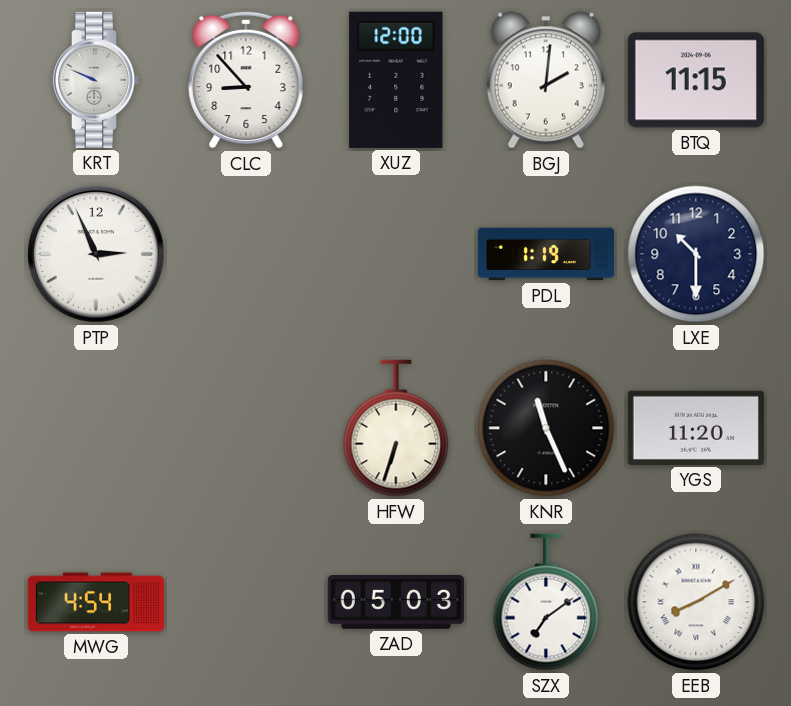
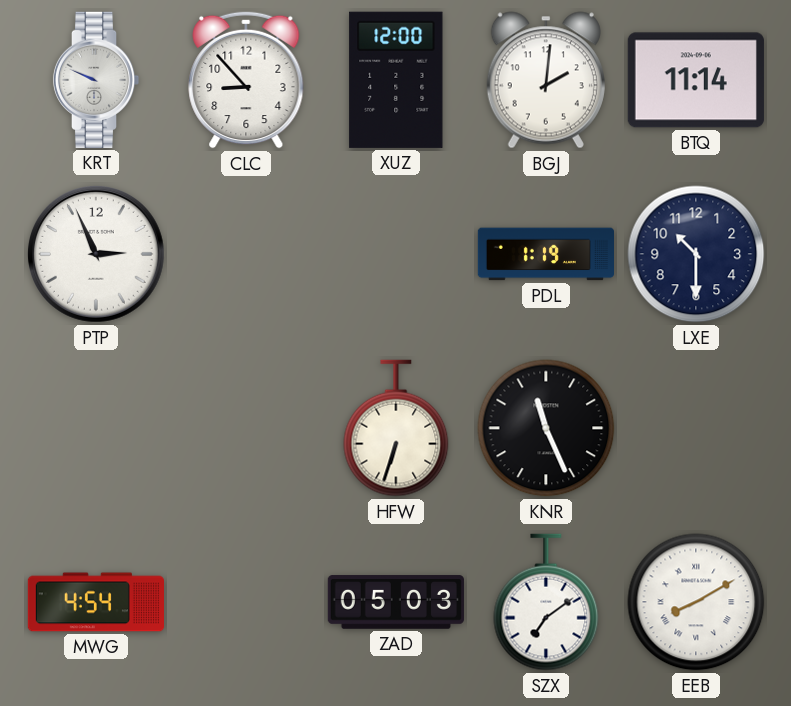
BTQ: 11:15 -> 11:14
YGS: 11:20 -> none
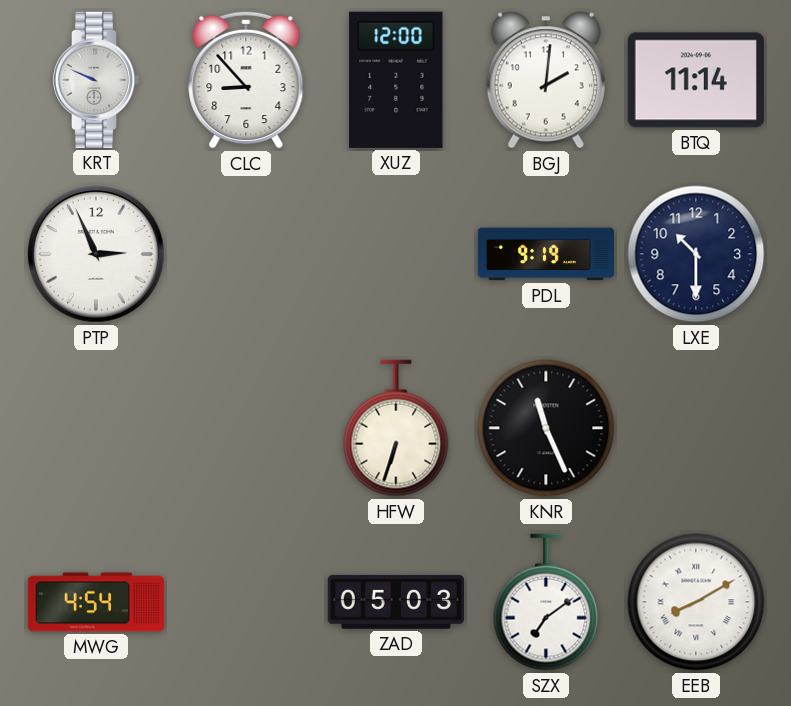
PDL: 1:19 -> 9:19
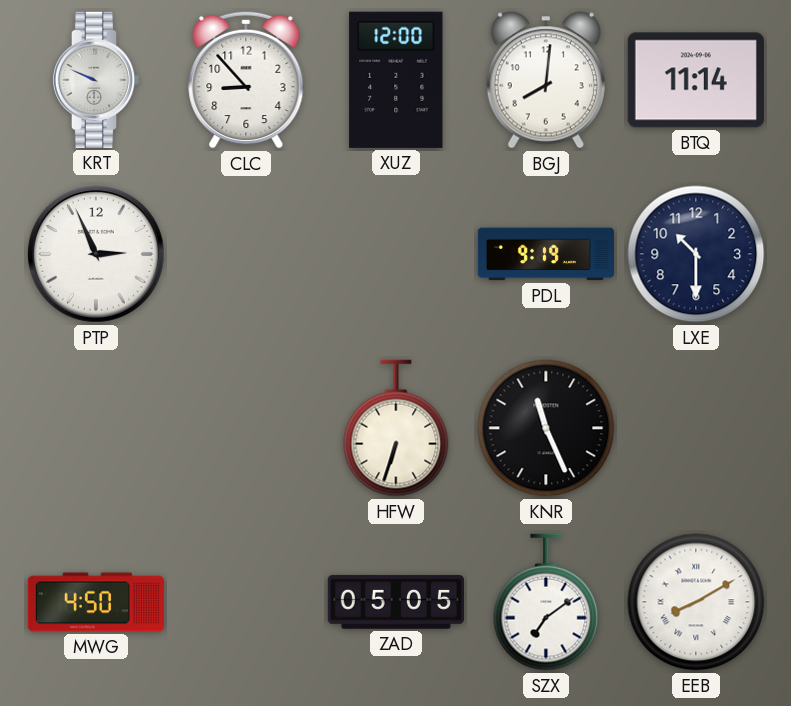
BGJ: 2:01 -> 8:01
MWG: 4:54 -> 4:50
ZAD: 05:03 -> 05:05
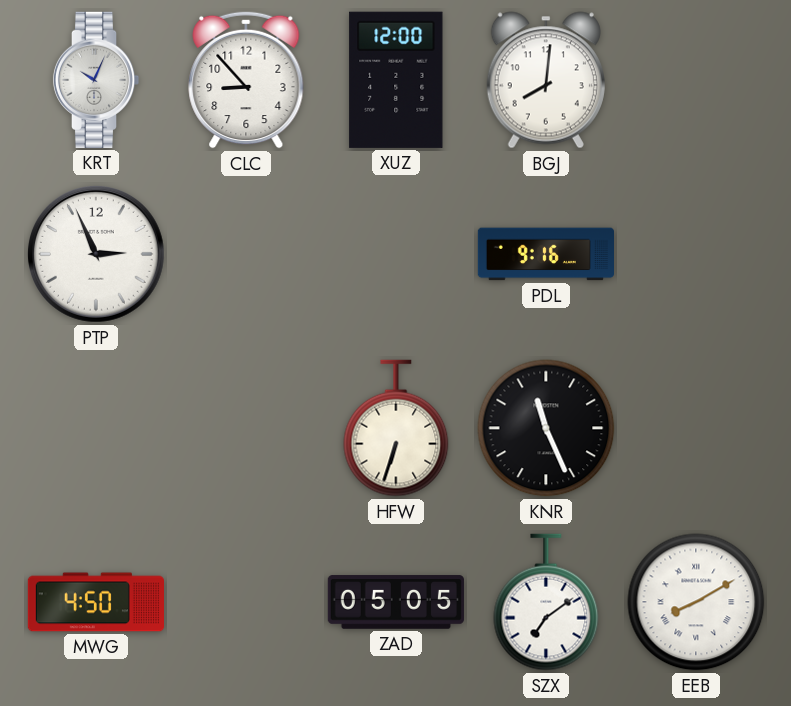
KRT: 9:49 -> 10:04
BTQ: 11:14 -> none
PDL: 9:19 -> 9:16
LXE: 10:30 -> none
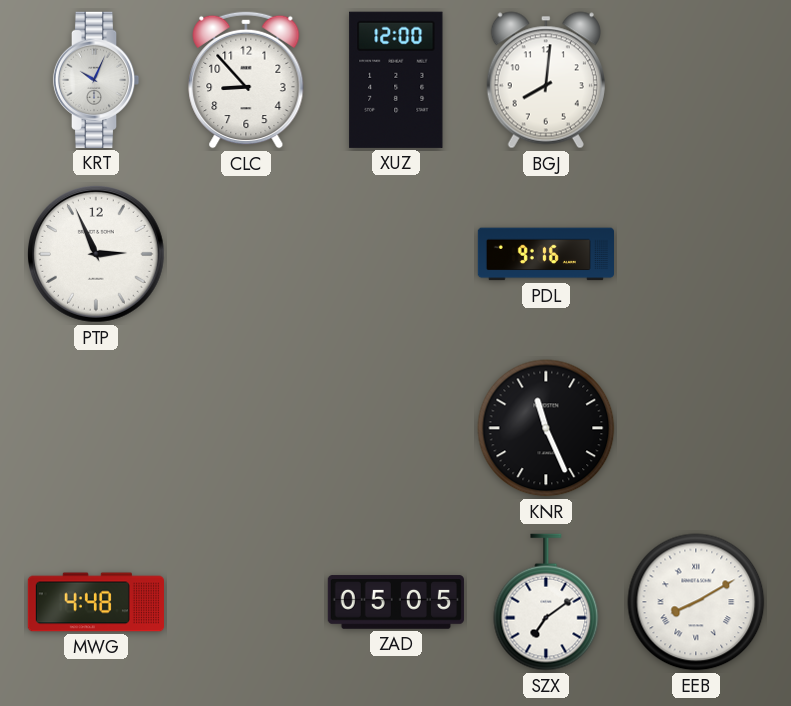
HFW: 6:33 -> none
MWG: 4:50 -> 4:48
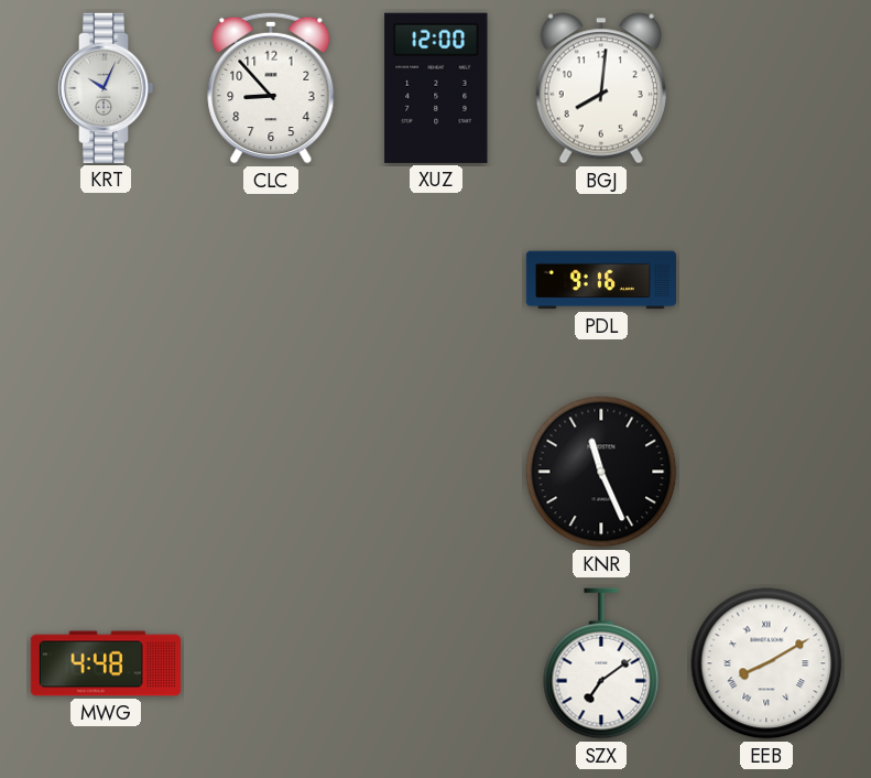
PTP: 2:56 -> none
ZAD: 05:05 -> none
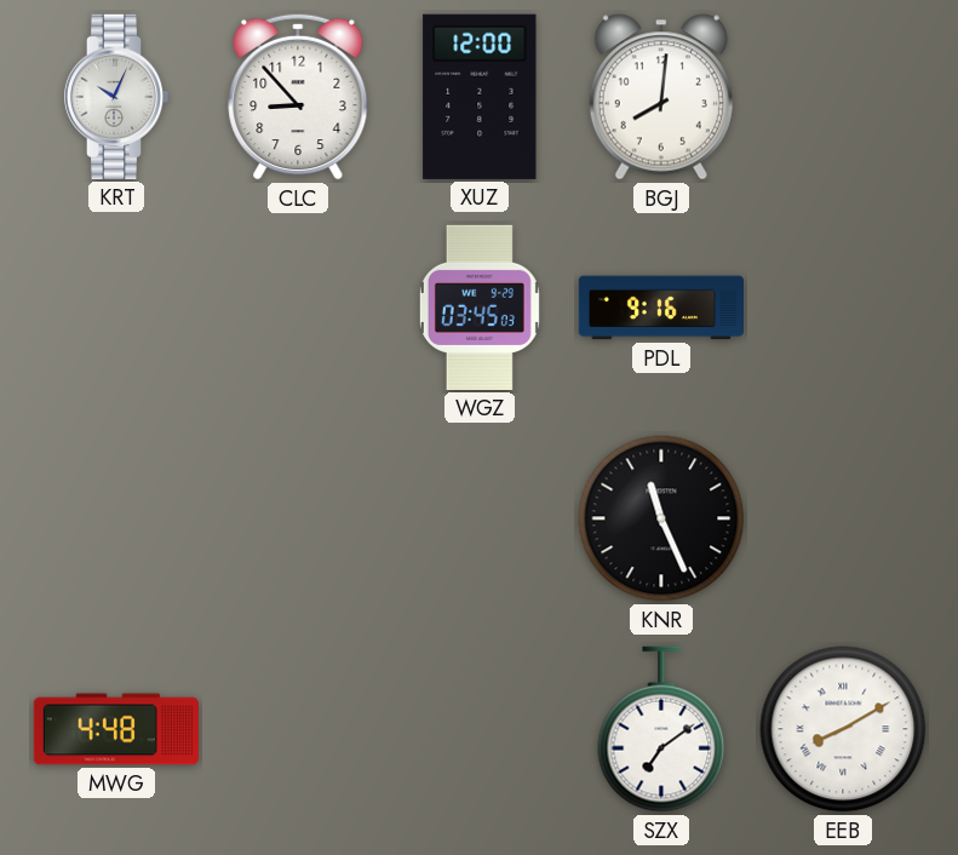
WGZ: none -> 03:45
